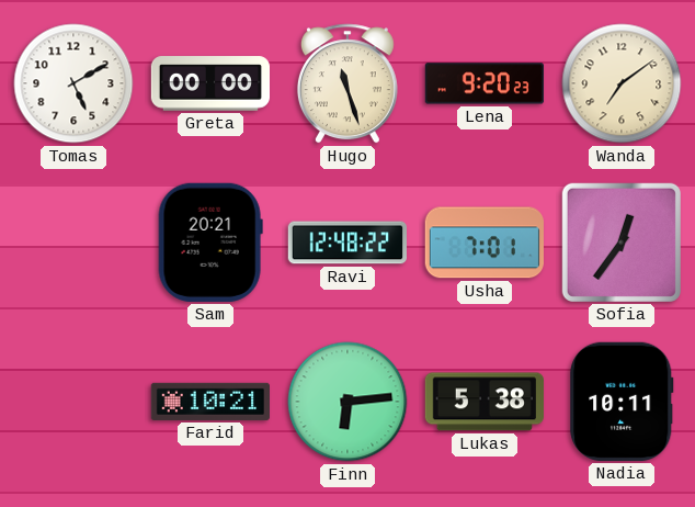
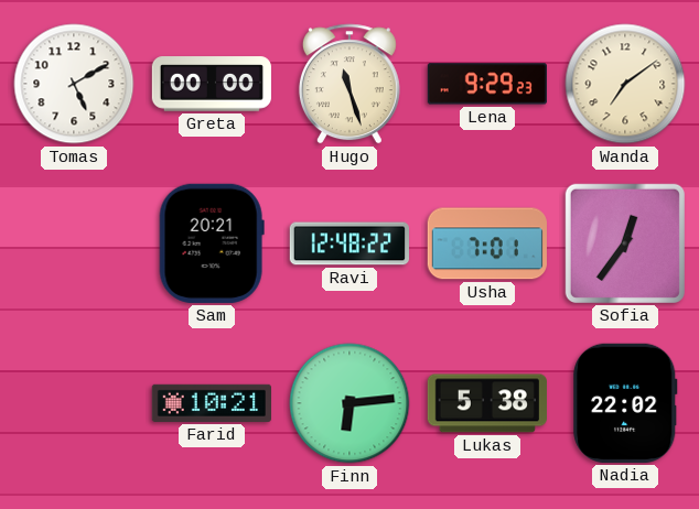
Lena: 9:20 -> 9:29
Nadia: 10:11 -> 22:02
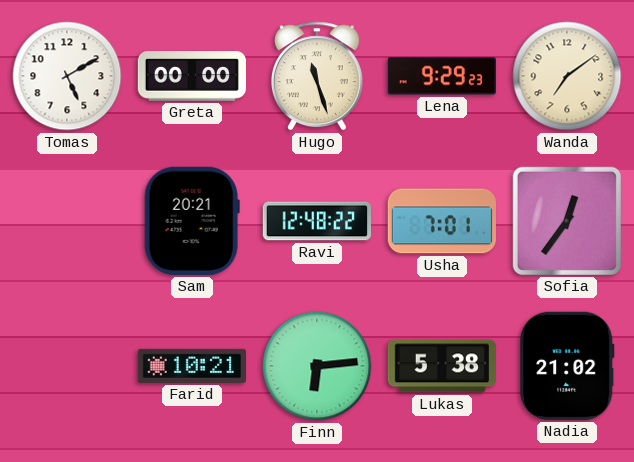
Nadia: 22:02 -> 21:02
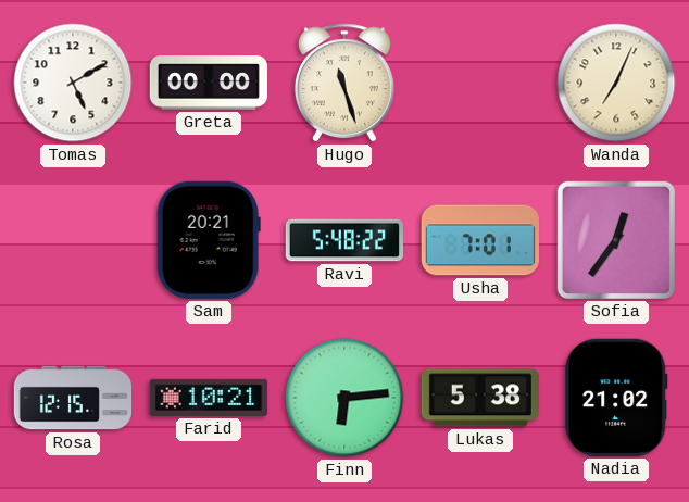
Lena: 9:29 -> none
Wanda: 7:09 -> 7:04
Ravi: 12:48 -> 5:48
Rosa: none -> 12:15
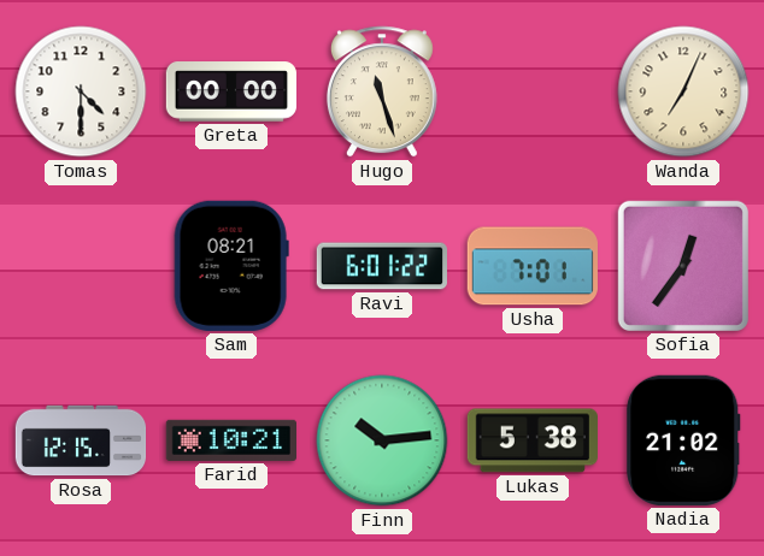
Tomas: 5:10 -> 4:30
Sam: 20:21 -> 08:21
Ravi: 5:48 -> 6:01
Finn: 6:14 -> 10:14
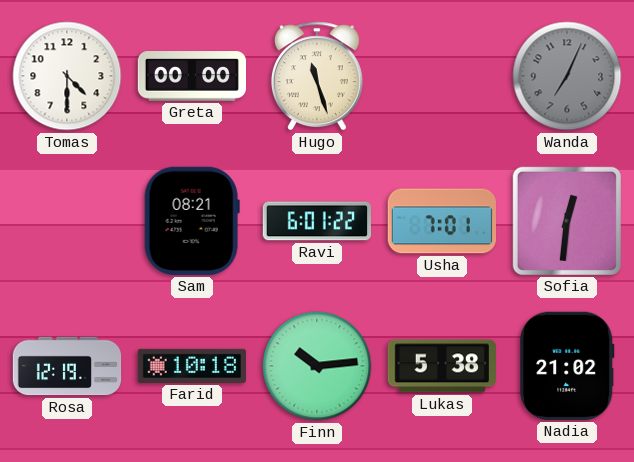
Wanda dial: cream -> grey
Sofia: 12:36 -> 12:31
Rosa: 12:15 -> 12:19
Farid: 10:21 -> 10:18
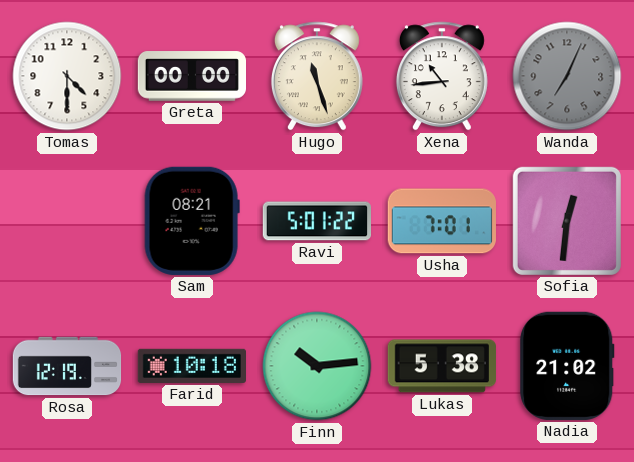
Xena: none -> 10:44
Ravi: 6:01 -> 5:01
